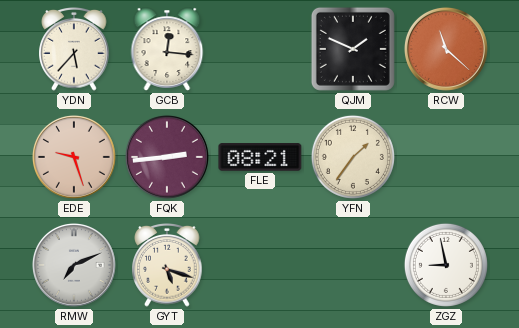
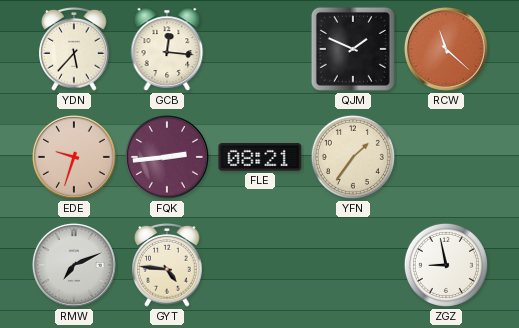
EDE: 9:27 -> 9:33
GYT: 5:18 -> 4:46
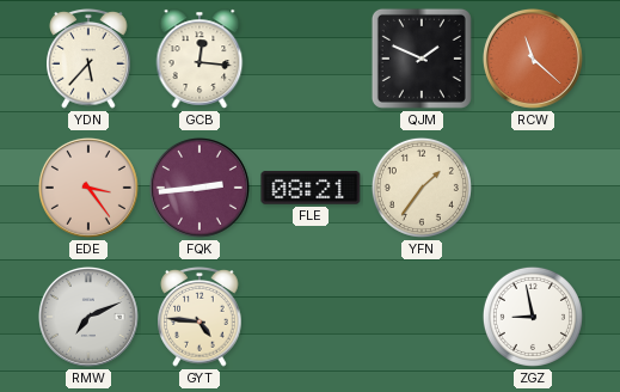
EDE: 9:33 -> 3:24
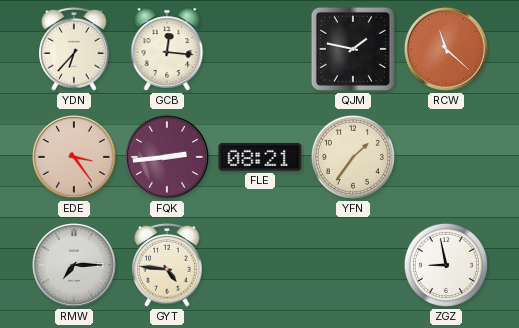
YDN: 5:37 -> 6:37
QJM: 1:49 -> 1:47
RMW: 7:11 -> 7:15
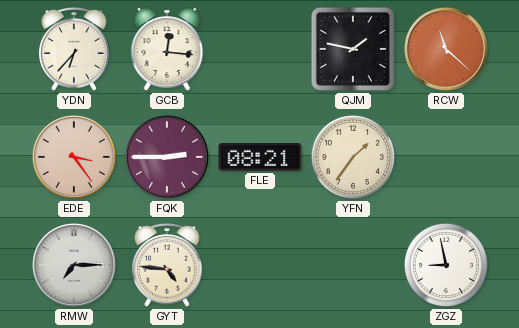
FQK: 2:44 -> 2:45
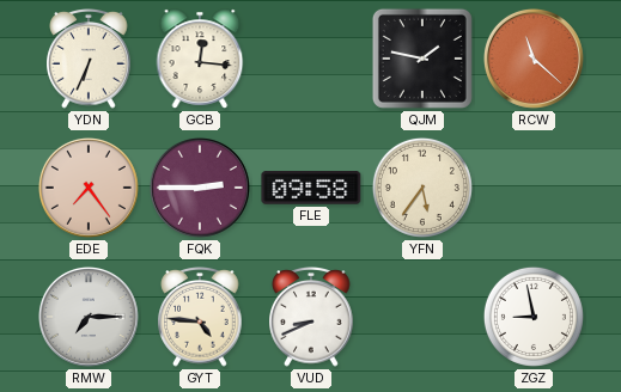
YDN: 6:37 -> 6:34
EDE: 3:24 -> 7:24
FLE: 08:21 -> 09:58
YFN: 1:36 -> 5:36
VUD: none -> 8:41
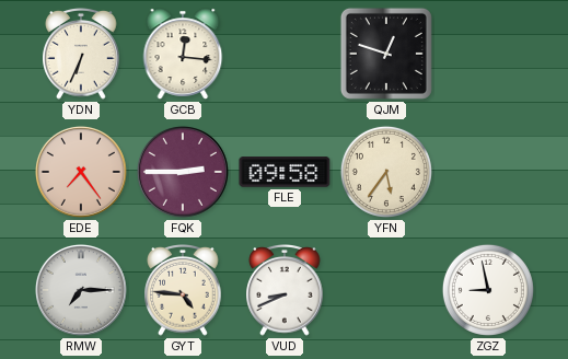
QJM: 1:47 -> 12:48
RCW: 11:22 -> none
